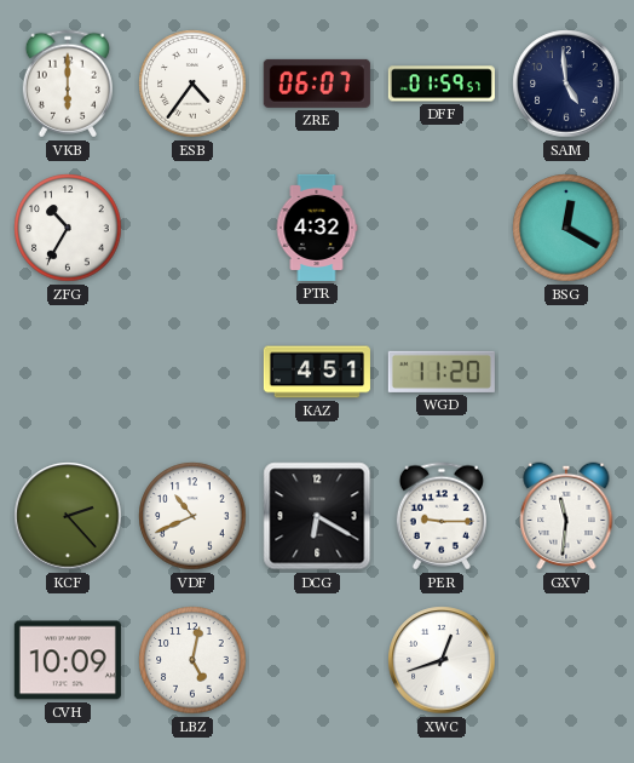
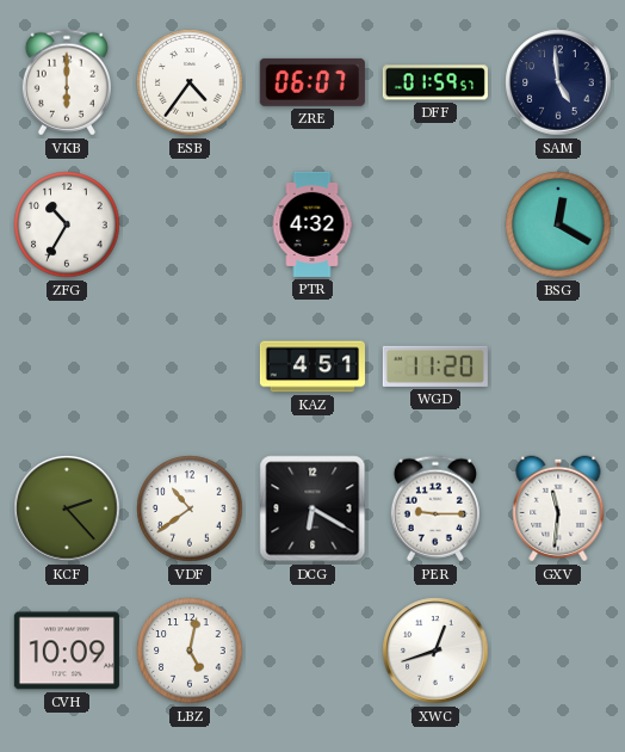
VDF: 10:41 -> 10:39
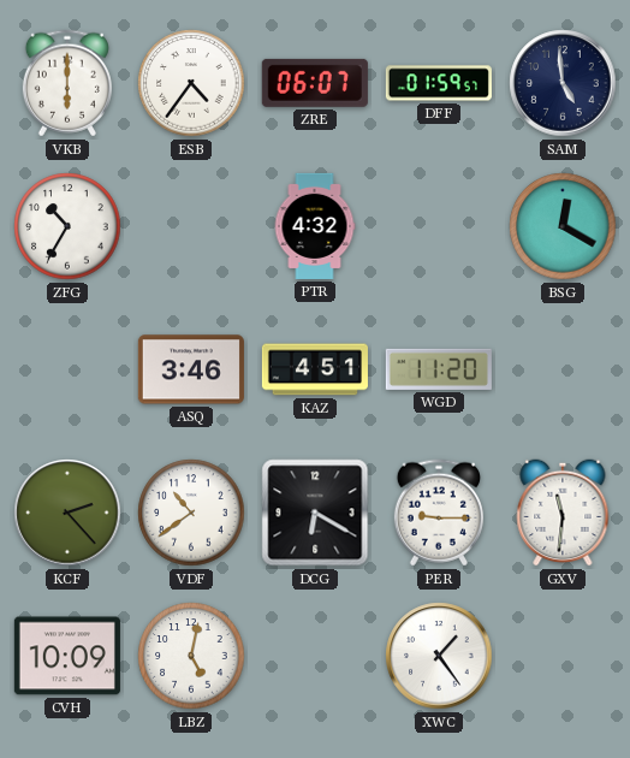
ASQ: none -> 3:46
XWC: 12:42 -> 1:24
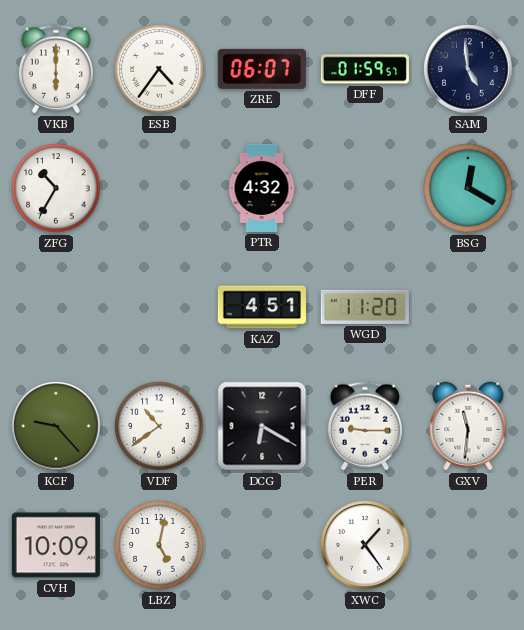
ASQ: 3:46 -> none
KCF: 2:23 -> 9:23
